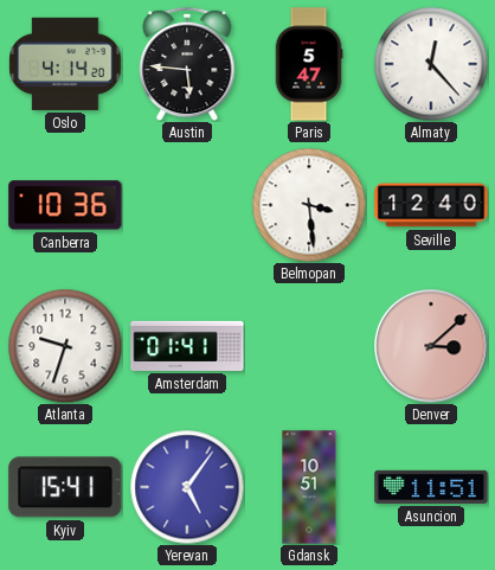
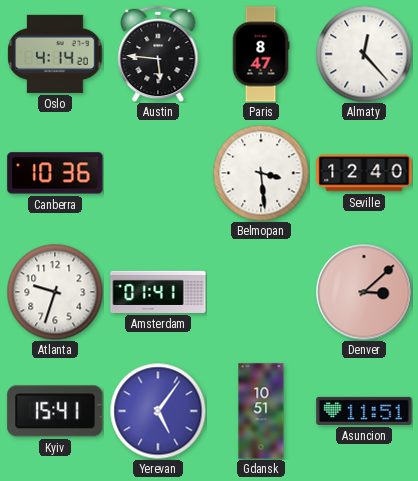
Paris: 5:47 -> 8:47
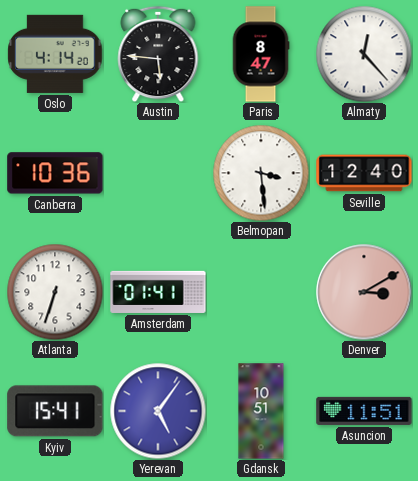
Atlanta: 9:33 -> 6:33
Denver: 3:08 -> 3:10
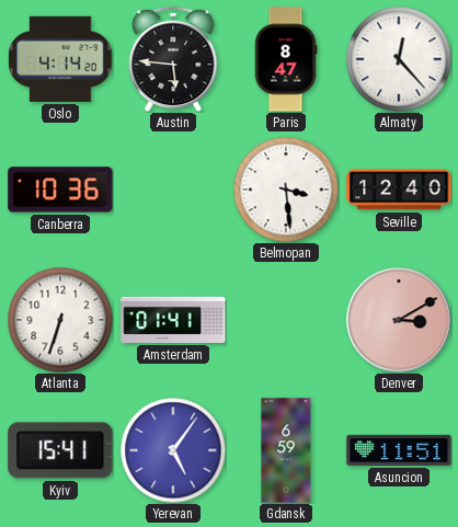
Gdansk: 10:51 -> 6:59
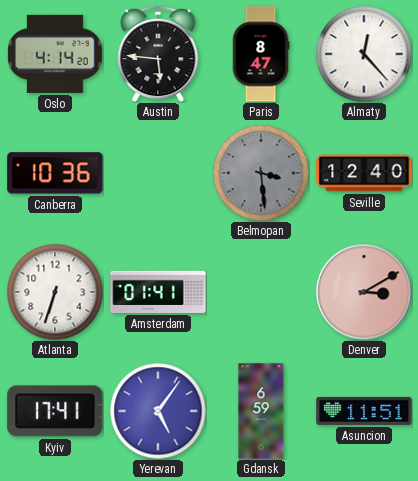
Belmopan dial: white -> grey
Kyiv: 15:41 -> 17:41
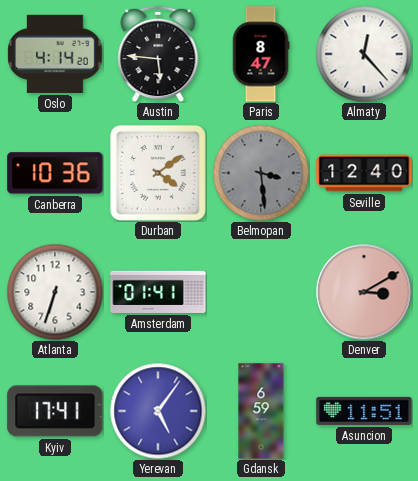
Durban: none -> 4:09
